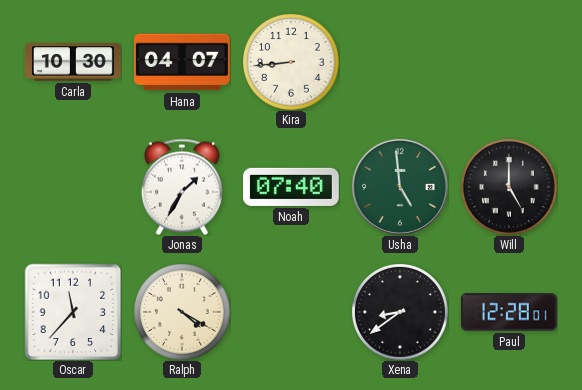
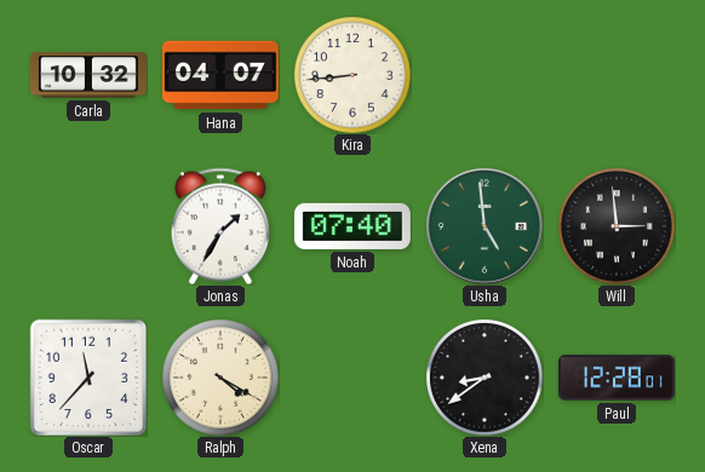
Carla: 10:30 -> 10:32
Will: 5:00 -> 2:59
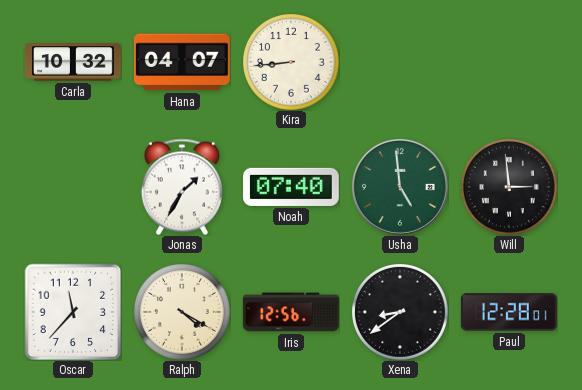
Iris: none -> 12:56
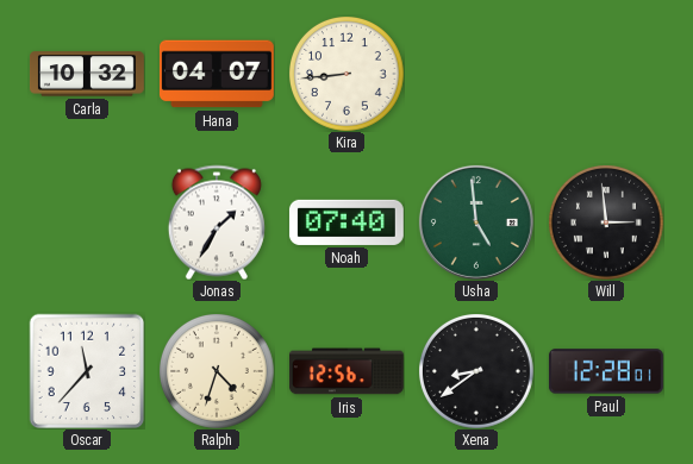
Ralph: 4:20 -> 4:33
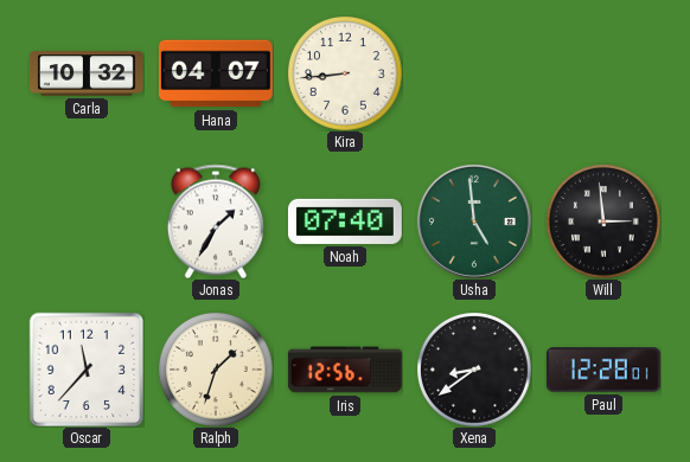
Ralph: 4:33 -> 1:33
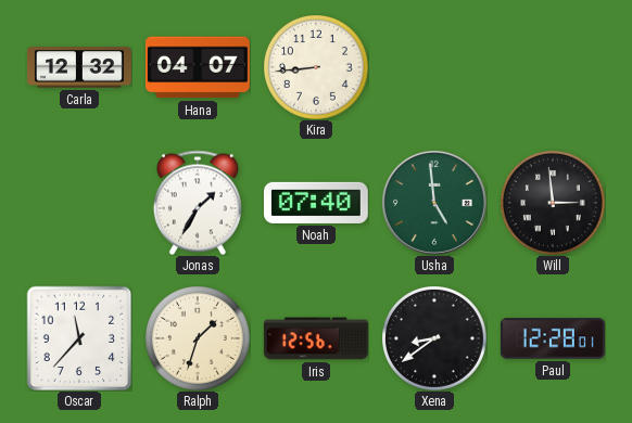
Carla: 10:32 -> 12:32
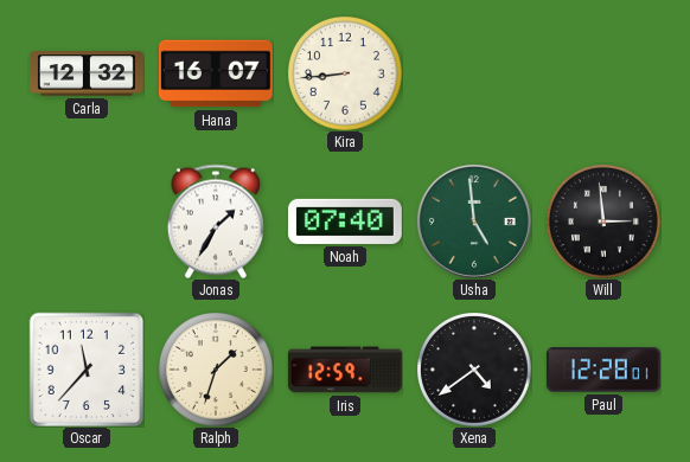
Hana: 04:07 -> 16:07
Iris: 12:56 -> 12:59
Xena: 8:39 -> 4:39
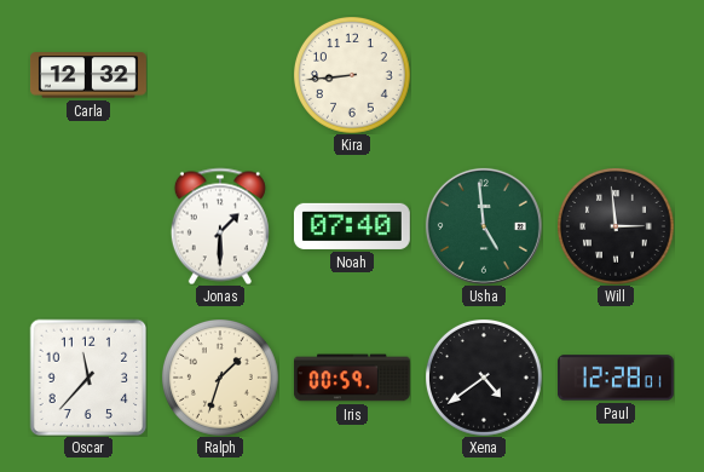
Hana: 16:07 -> none
Jonas: 1:35 -> 1:30
Iris: 12:59 -> 00:59
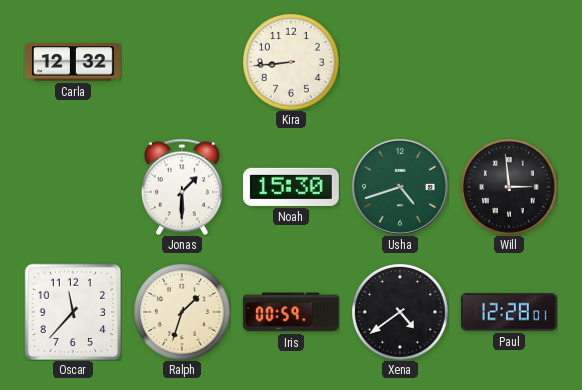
Noah: 07:40 -> 15:30
Usha: 4:59 -> 4:42
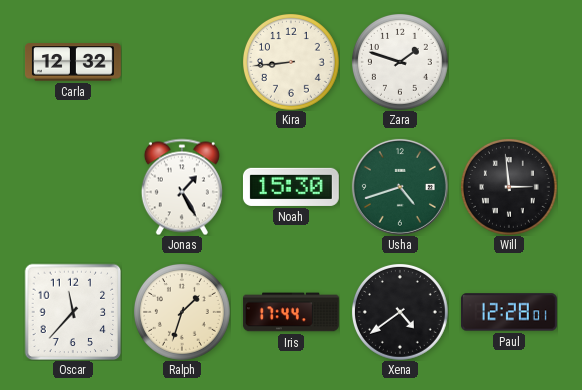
Zara: none -> 1:48
Jonas: 1:30 -> 1:25
Iris: 00:59 -> 17:44
